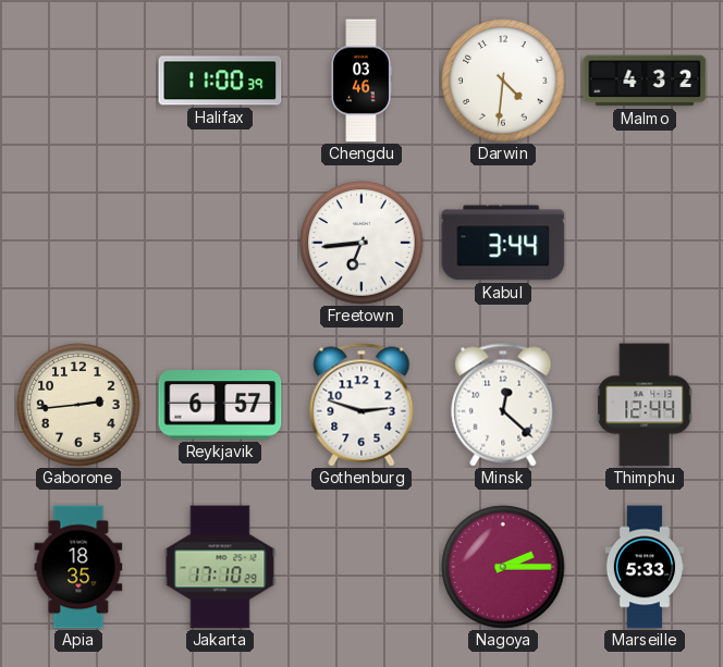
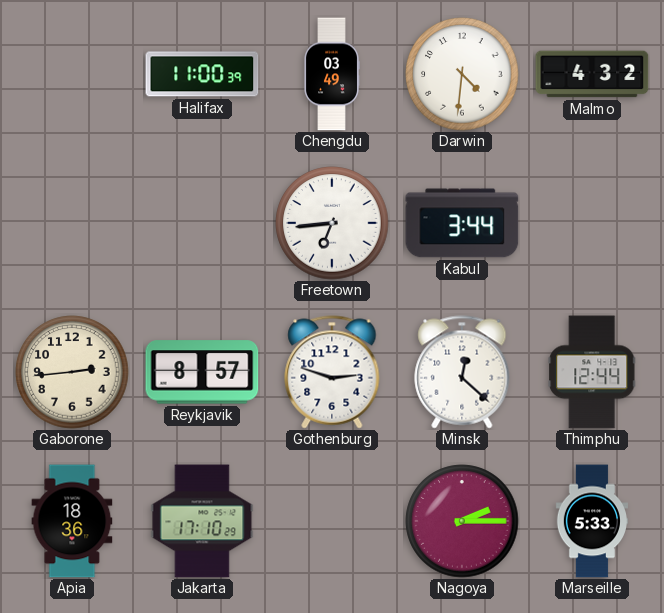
Chengdu: 03:46 -> 03:49
Reykjavik: 6:57 -> 8:57
Apia: 18:35 -> 18:36
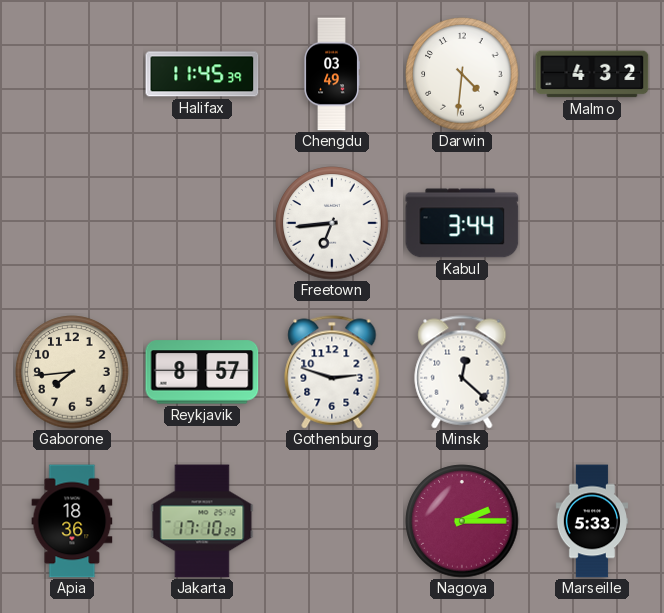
Halifax: 11:00 -> 11:45
Gaborone: 2:44 -> 7:44
Thimphu: 12:44 -> none
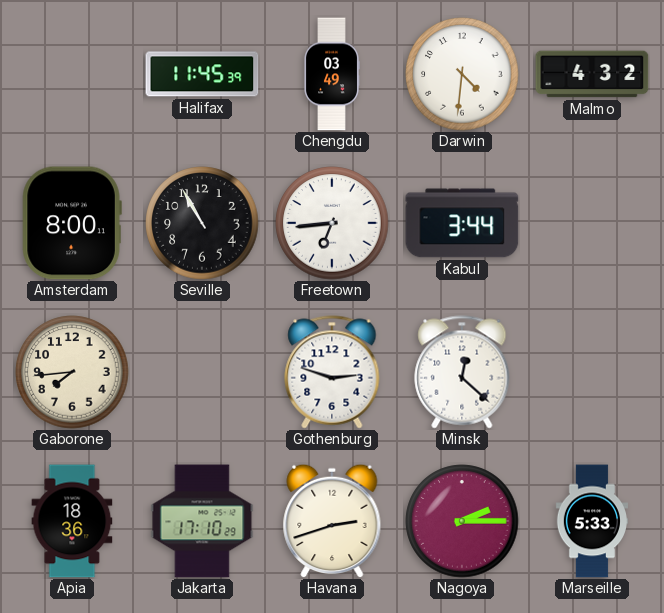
Amsterdam: none -> 8:00
Seville: none -> 10:55
Reykjavik: 8:57 -> none
Havana: none -> 2:42
